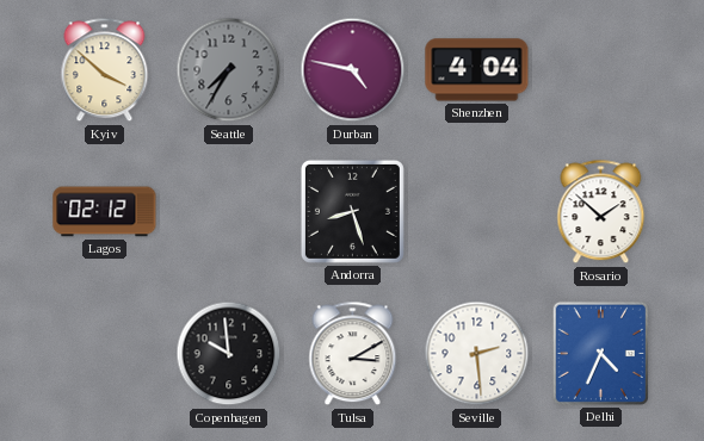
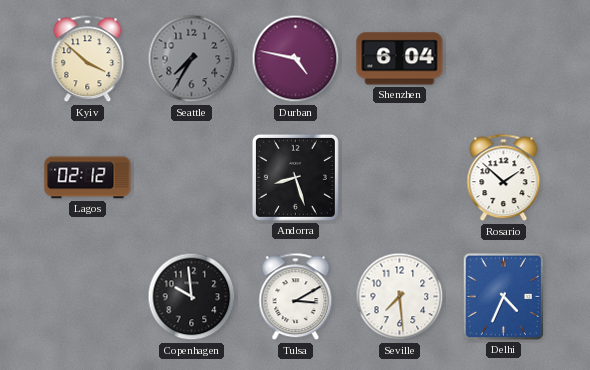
Shenzhen: 4:04 -> 6:04
Seville: 2:29 -> 7:29
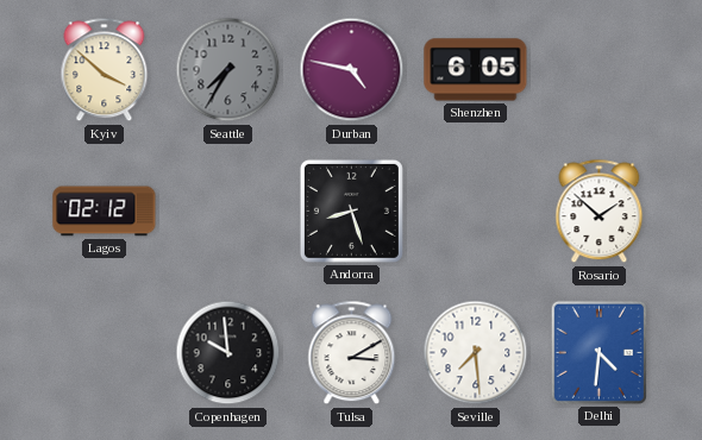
Shenzhen: 6:04 -> 6:05
Delhi: 4:34 -> 4:31
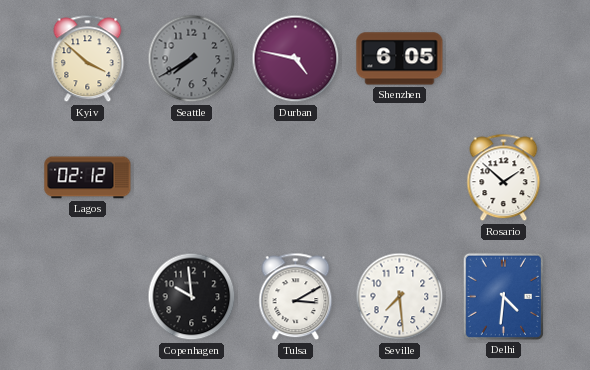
Seattle: 7:35 -> 7:40
Andorra: 8:27 -> none
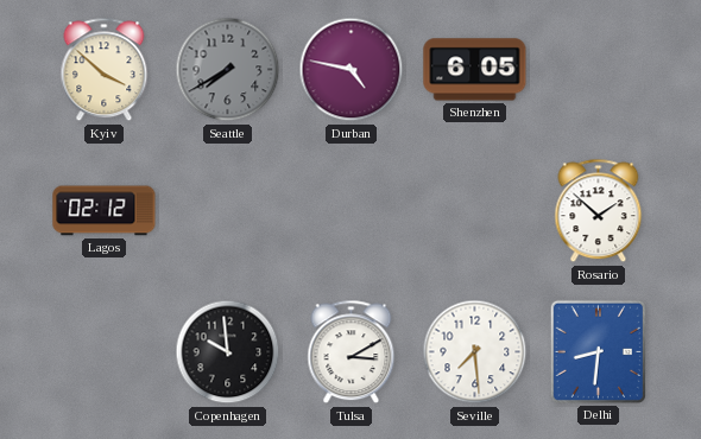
Delhi: 4:31 -> 8:31
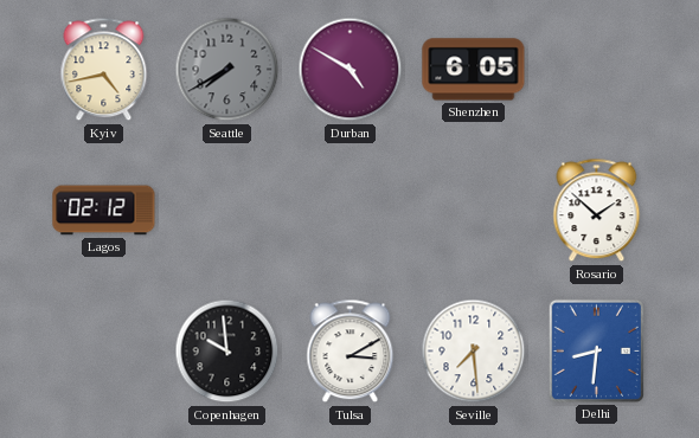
Kyiv: 3:52 -> 4:43
Durban: 4:47 -> 4:50
